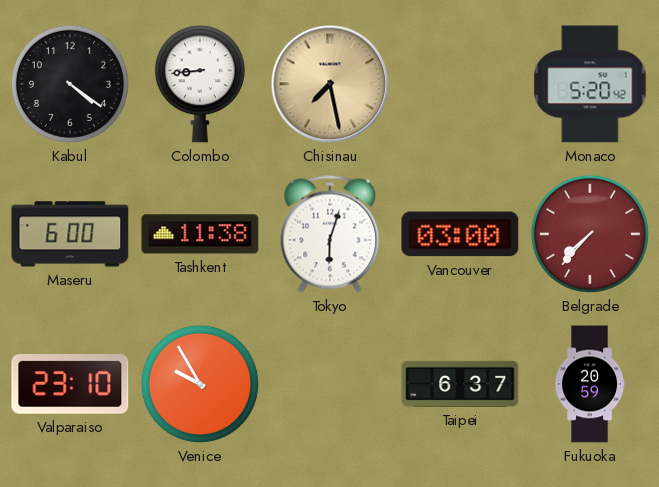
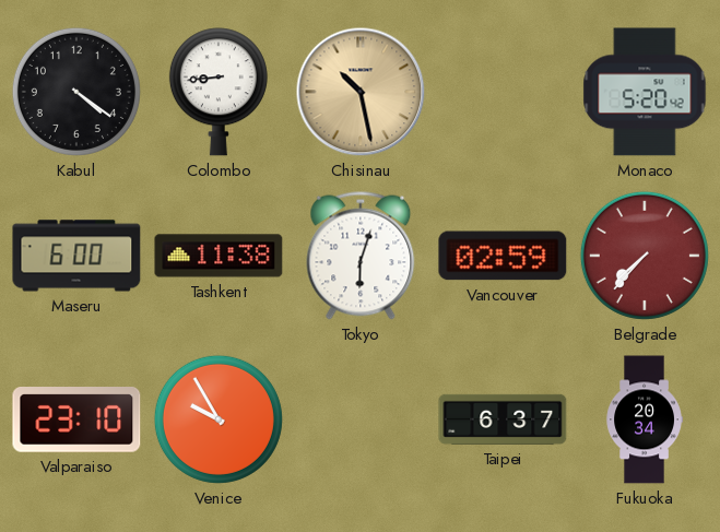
Chisinau: 7:28 -> 10:28
Vancouver: 03:00 -> 02:59
Fukuoka: 20:59 -> 20:34
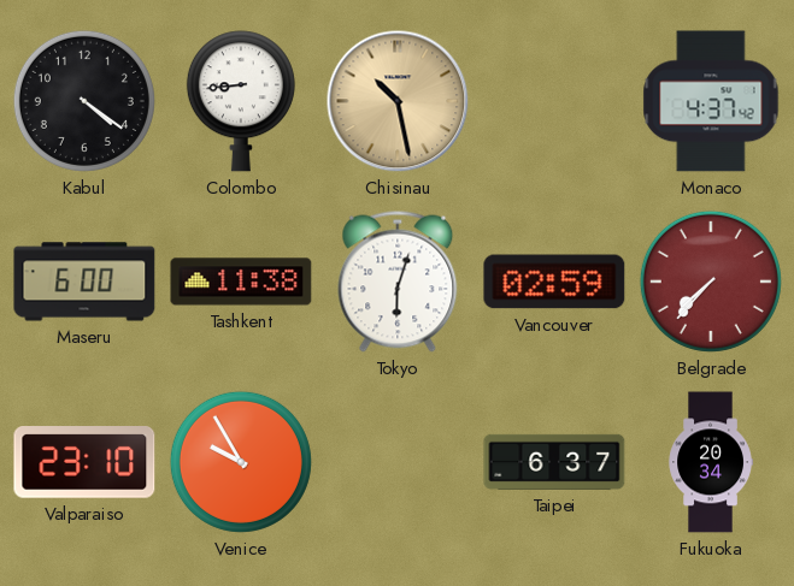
Monaco: 5:20 -> 4:37
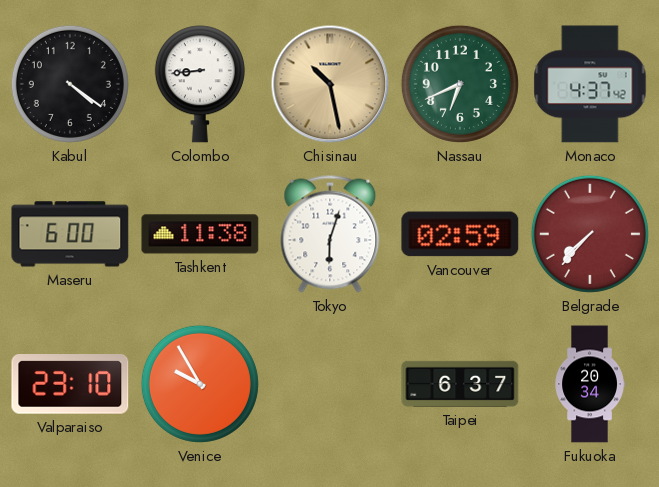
Nassau: none -> 6:41
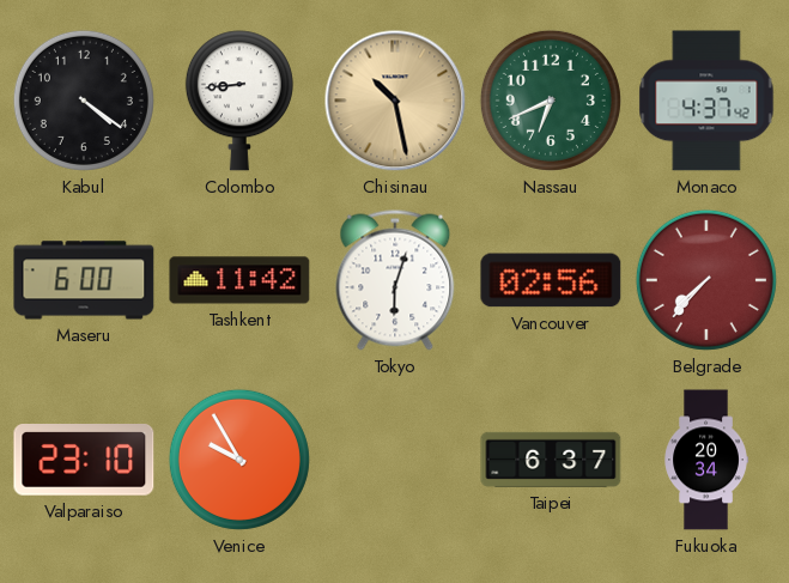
Tashkent: 11:38 -> 11:42
Vancouver: 02:59 -> 02:56
